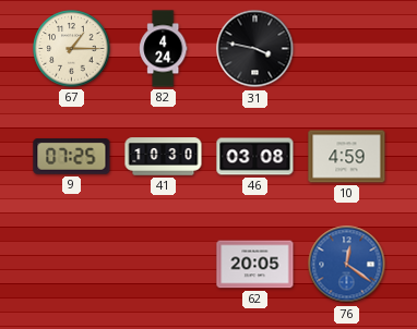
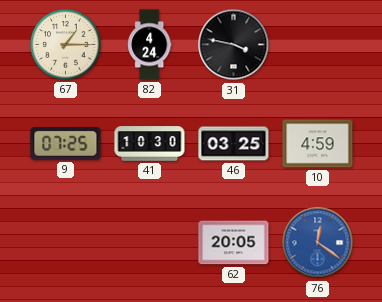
46: 03:08 -> 03:25
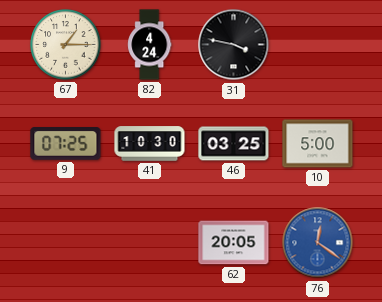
10: 4:59 -> 5:00
